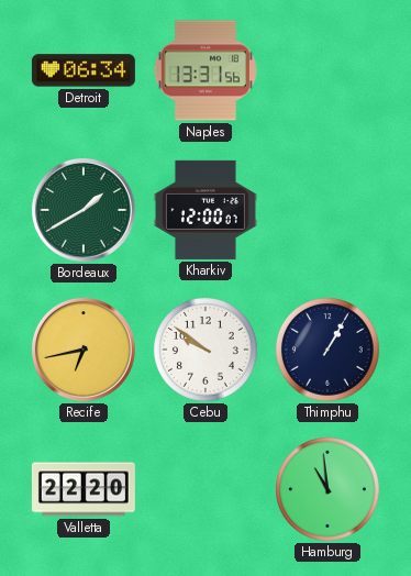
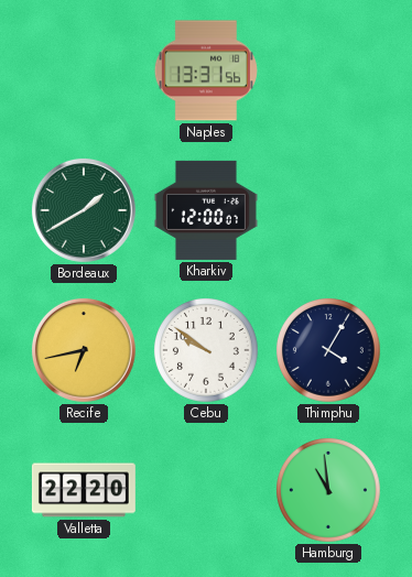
Detroit: 06:34 -> none
Thimphu: 1:05 -> 4:05
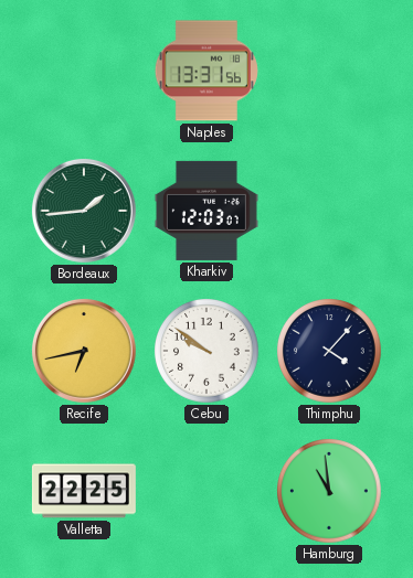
Bordeaux: 1:40 -> 1:44
Kharkiv: 12:00 -> 12:03
Thimphu: 4:05 -> 4:07
Valletta: 22:20 -> 22:25
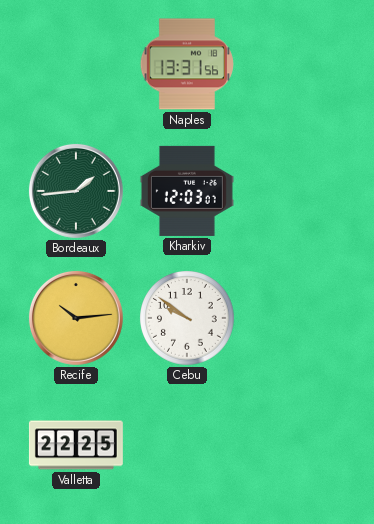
Recife: 6:43 -> 10:14
Thimphu: 4:07 -> none
Hamburg: 10:59 -> none
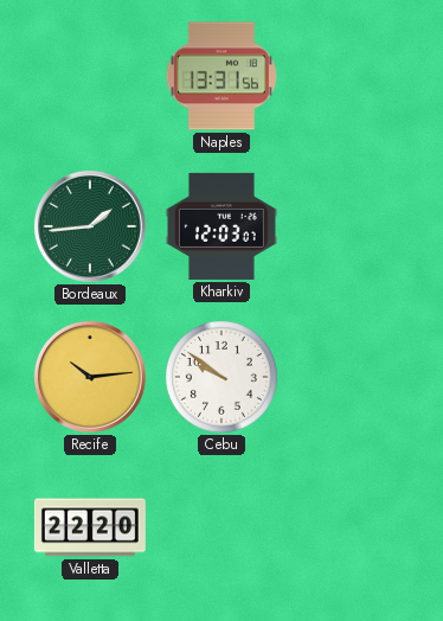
Valletta: 22:25 -> 22:20
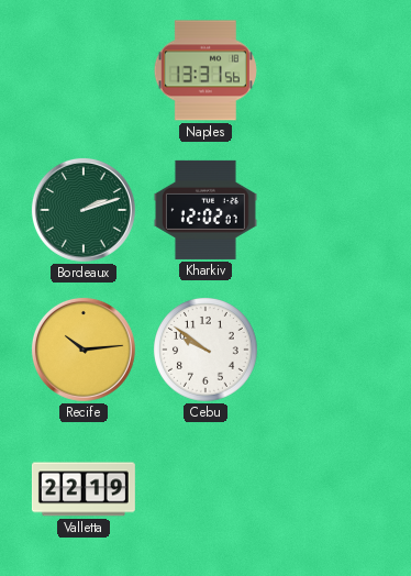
Bordeaux: 1:44 -> 2:12
Kharkiv: 12:03 -> 12:02
Valletta: 22:20 -> 22:19
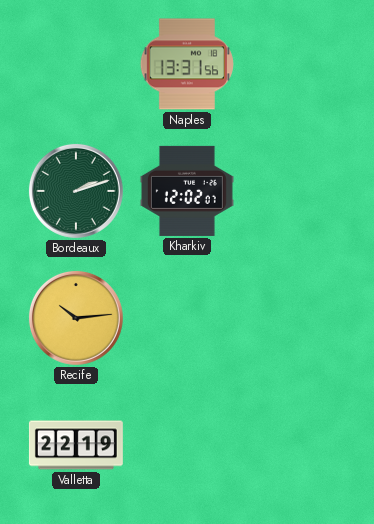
Cebu: 9:51 -> none
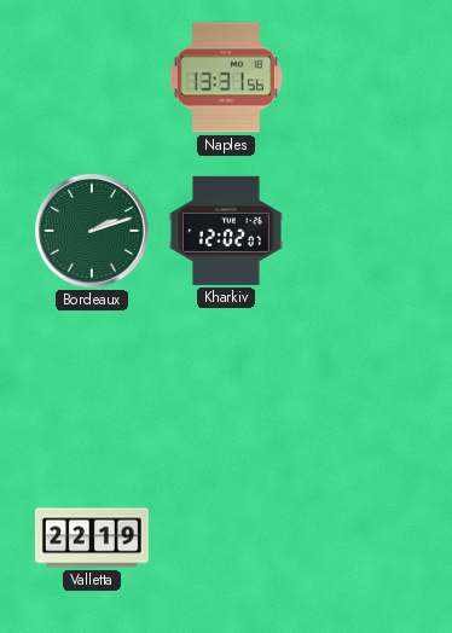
Recife: 10:14 -> none
